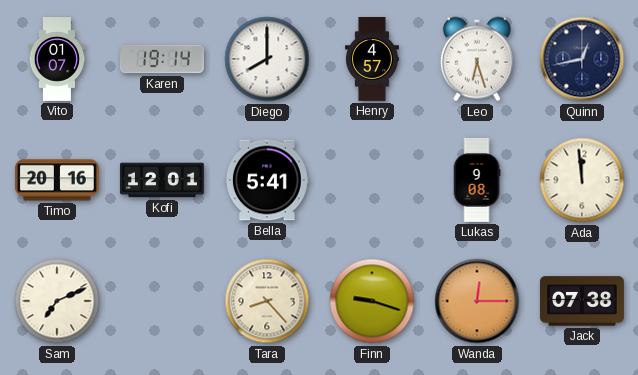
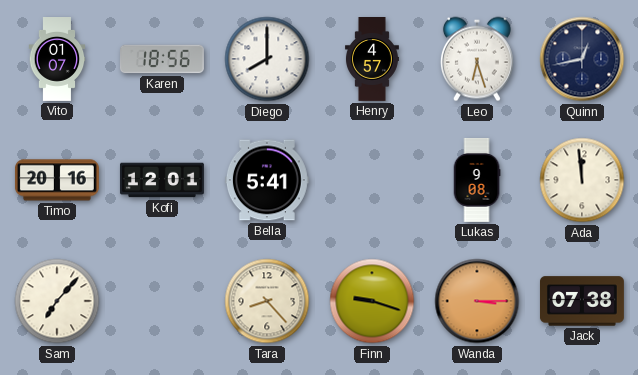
Karen: 19:14 -> 18:56
Sam: 7:11 -> 7:07
Wanda: 12:15 -> 3:15
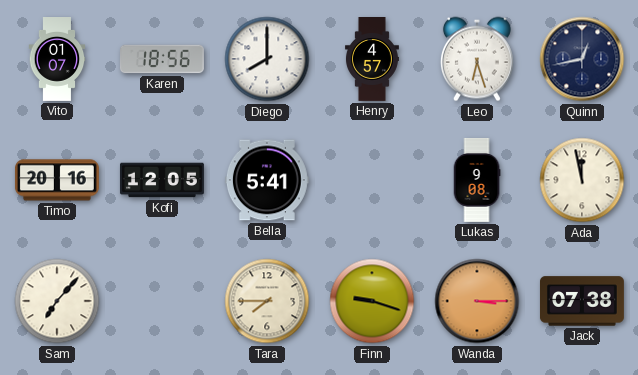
Kofi: 12:01 -> 12:05
Ada: 11:59 -> 11:58
Tara: 8:23 -> 7:45
